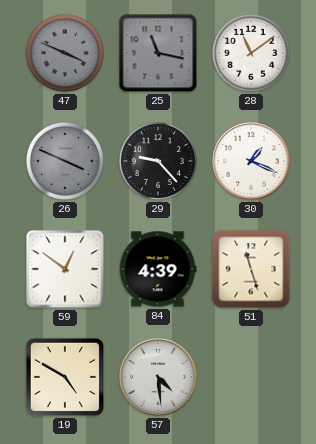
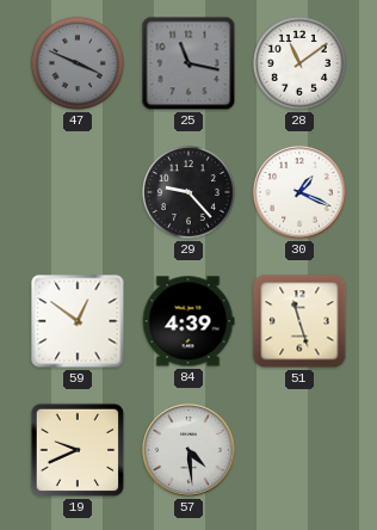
26: 3:49 -> none
19: 4:50 -> 9:41
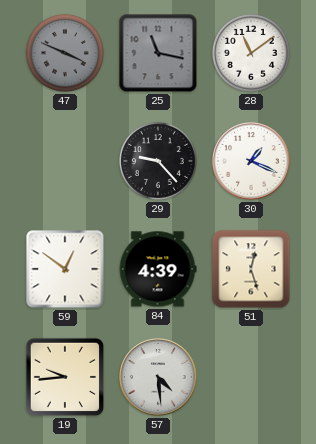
51: 11:27 -> 12:27
19: 9:41 -> 9:44
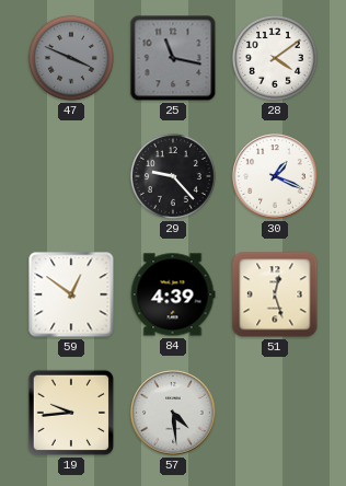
28: 11:09 -> 4:09
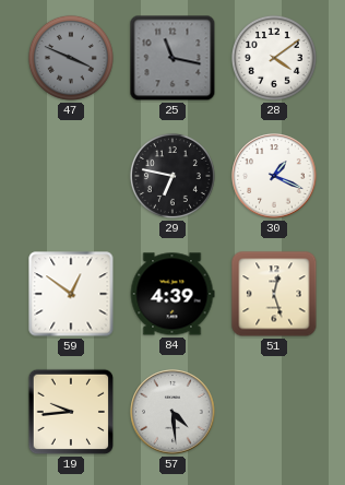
29: 9:23 -> 6:47
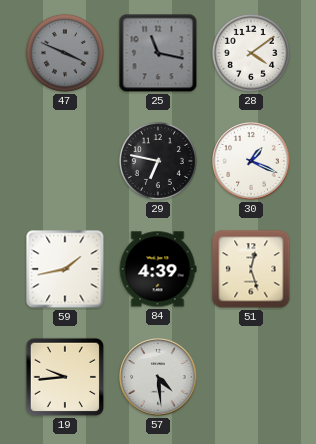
59: 12:51 -> 1:43
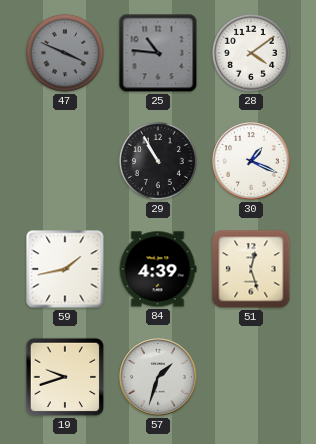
25: 11:17 -> 10:46
29: 6:47 -> 10:55
19: 9:44 -> 9:42
57: 4:29 -> 1:33
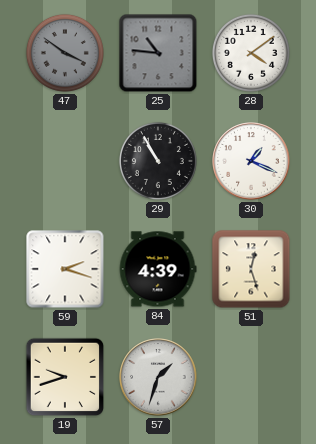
47: 3:49 -> 3:51
59: 1:43 -> 2:18
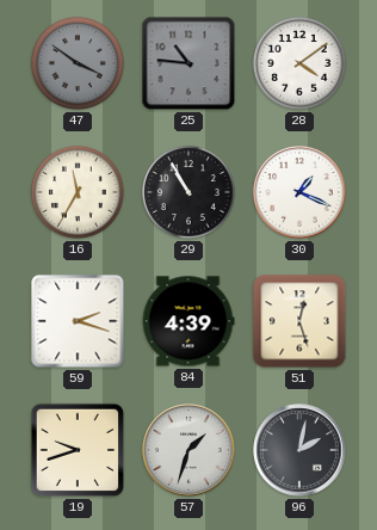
16: none -> 11:35
96: none -> 2:02
